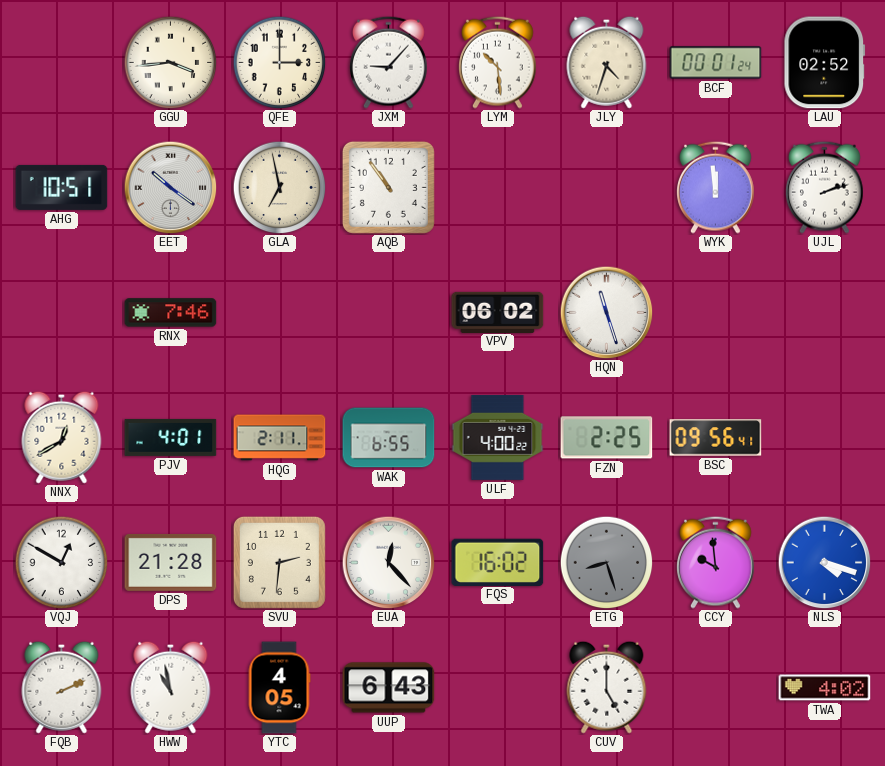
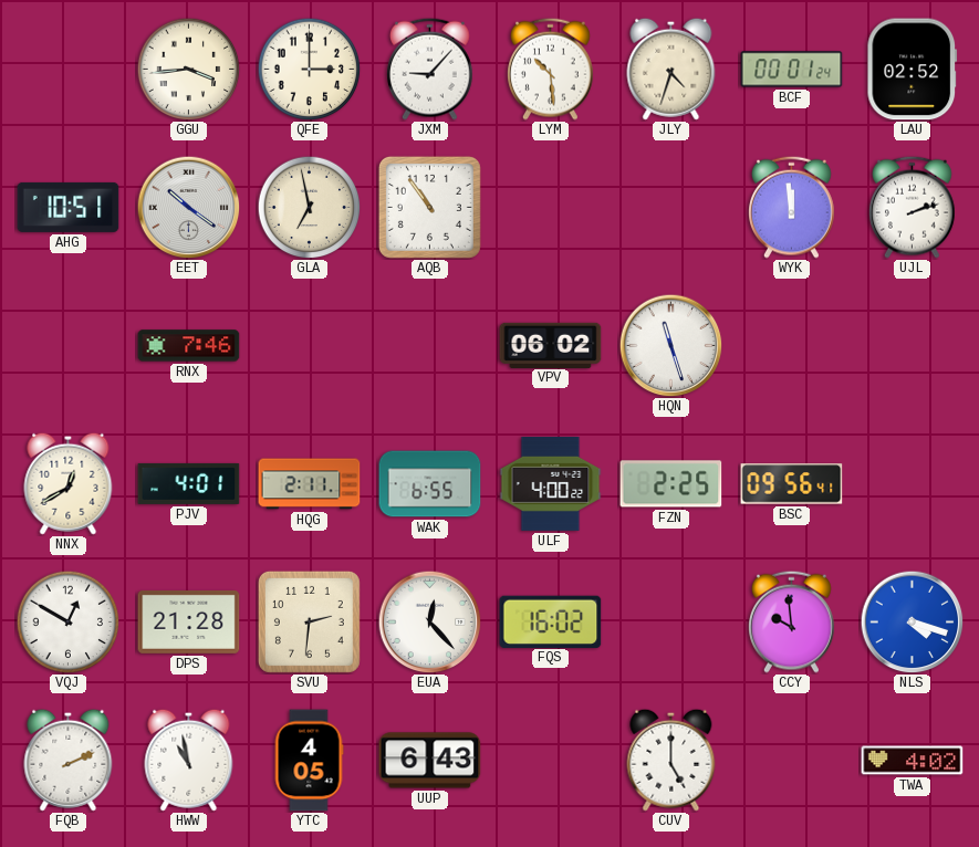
ETG: 8:27 -> none
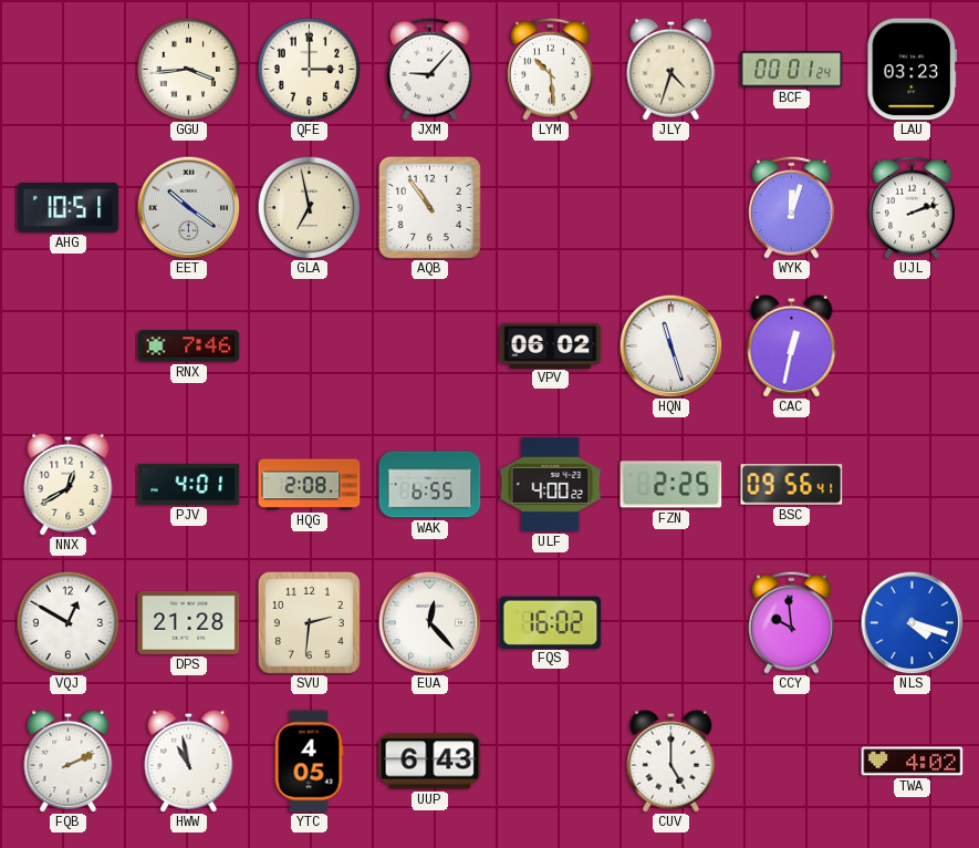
LAU: 02:52 -> 03:23
WYK: 11:59 -> 12:03
CAC: none -> 12:32
HQG: 2:11 -> 2:08
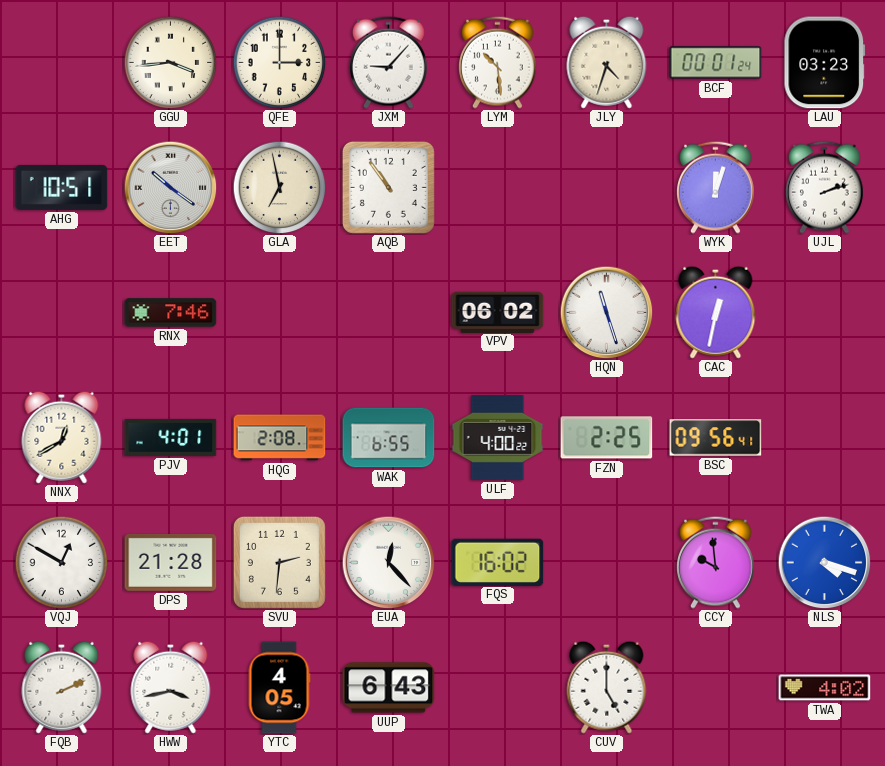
HWW: 10:58 -> 3:43
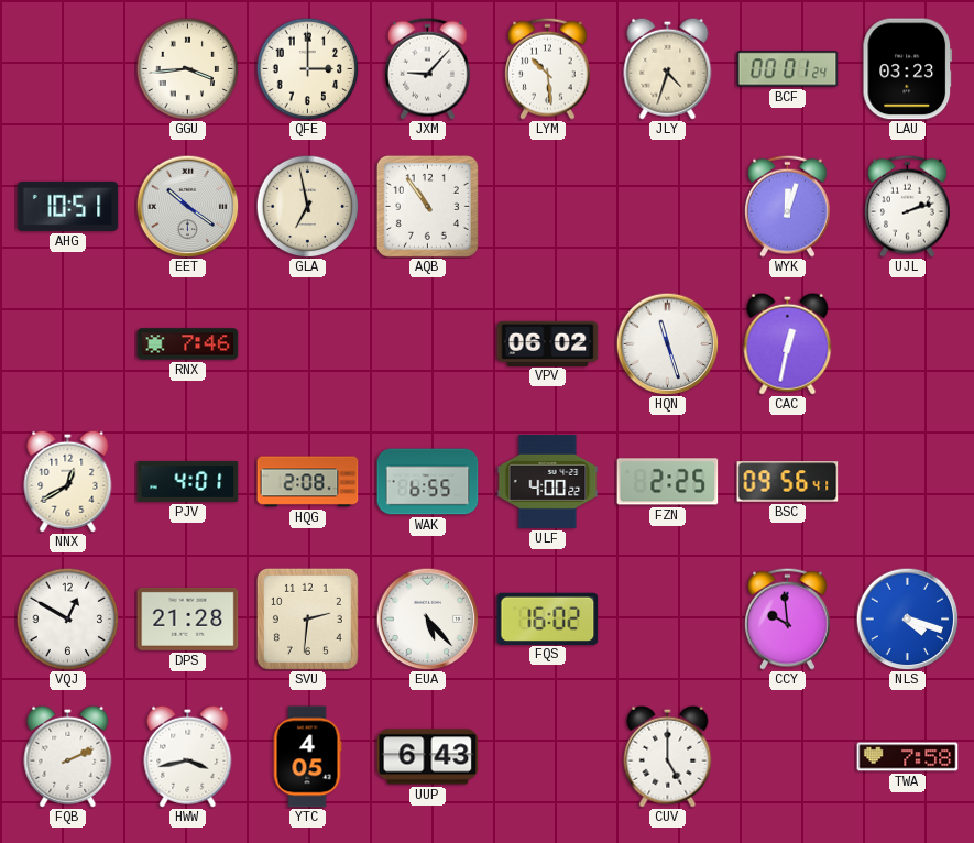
EUA: 12:23 -> 5:23
TWA: 4:02 -> 7:58
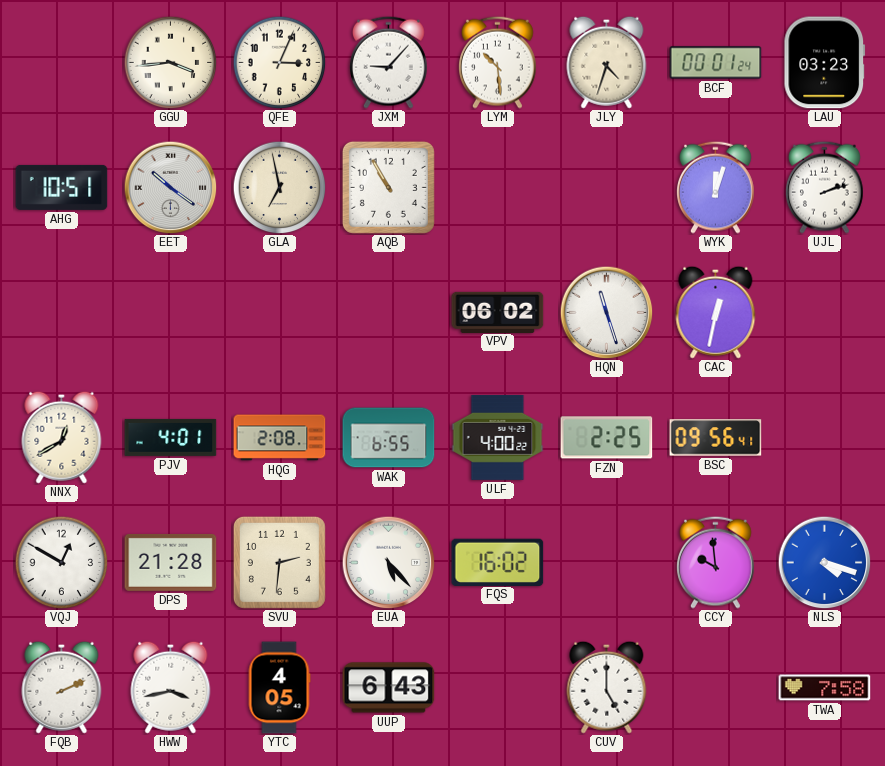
QFE: 3:00 -> 3:04
AQB: 10:54 -> 10:55
RNX: 7:46 -> none
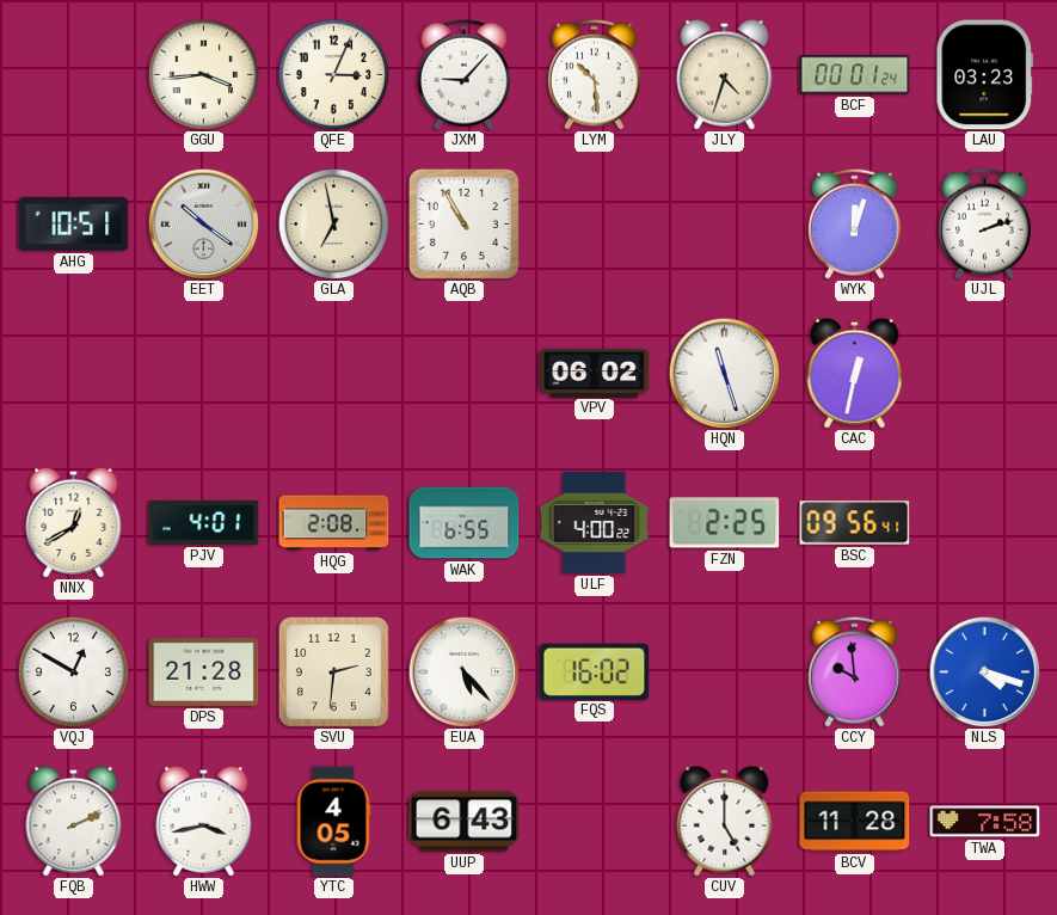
BCV: none -> 11:28
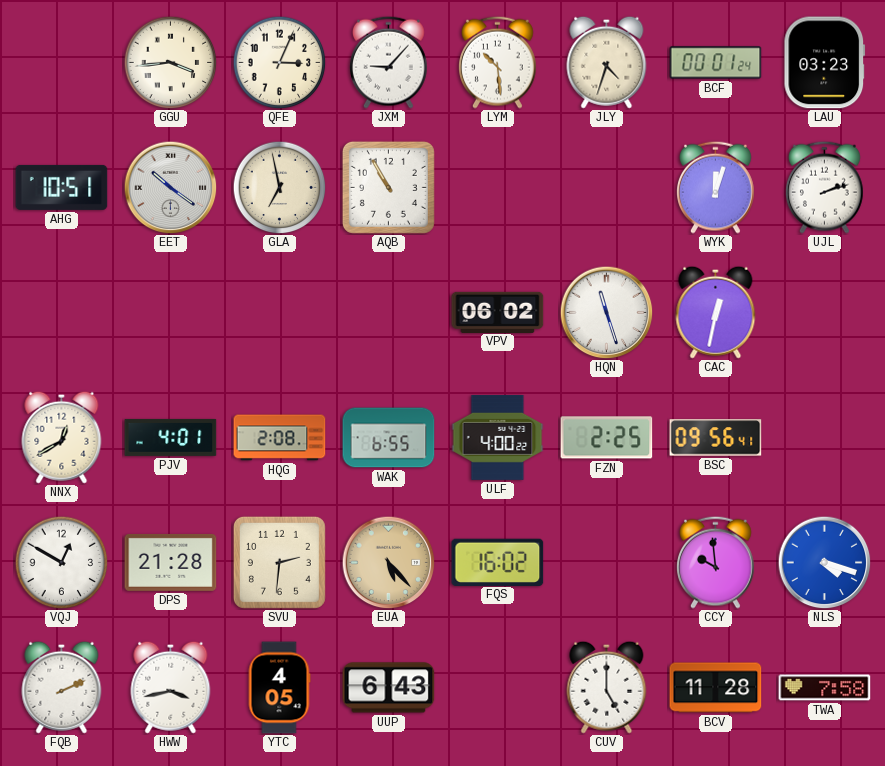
EUA dial: white -> champagne
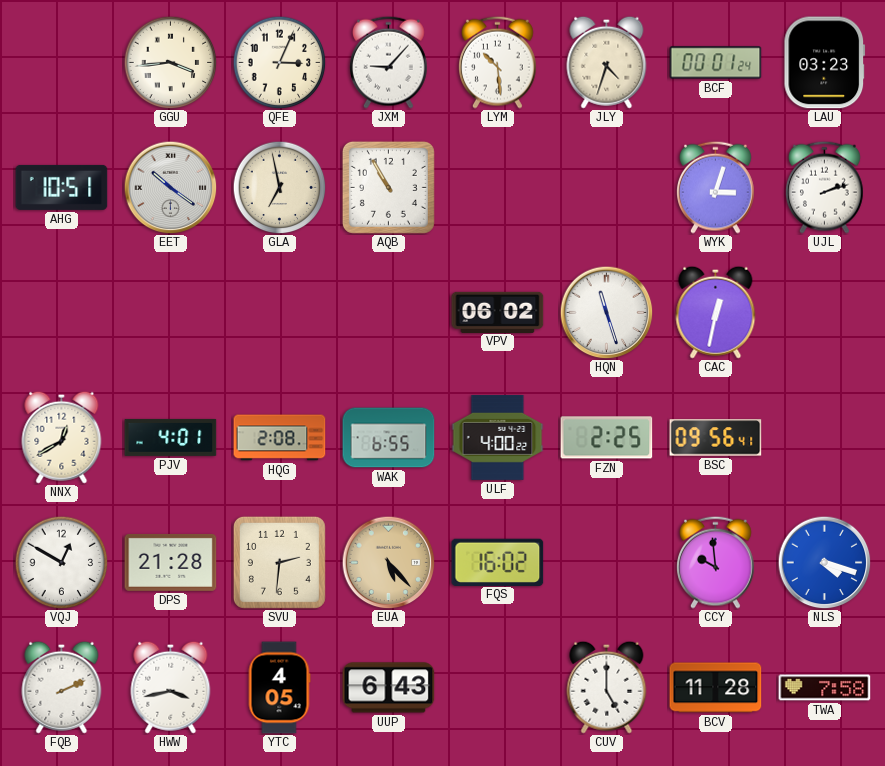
WYK: 12:03 -> 3:03
